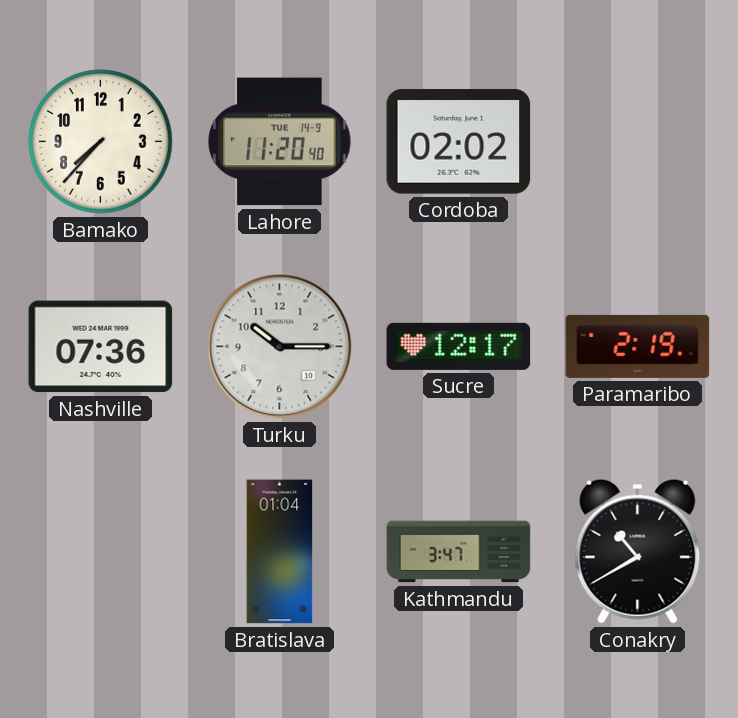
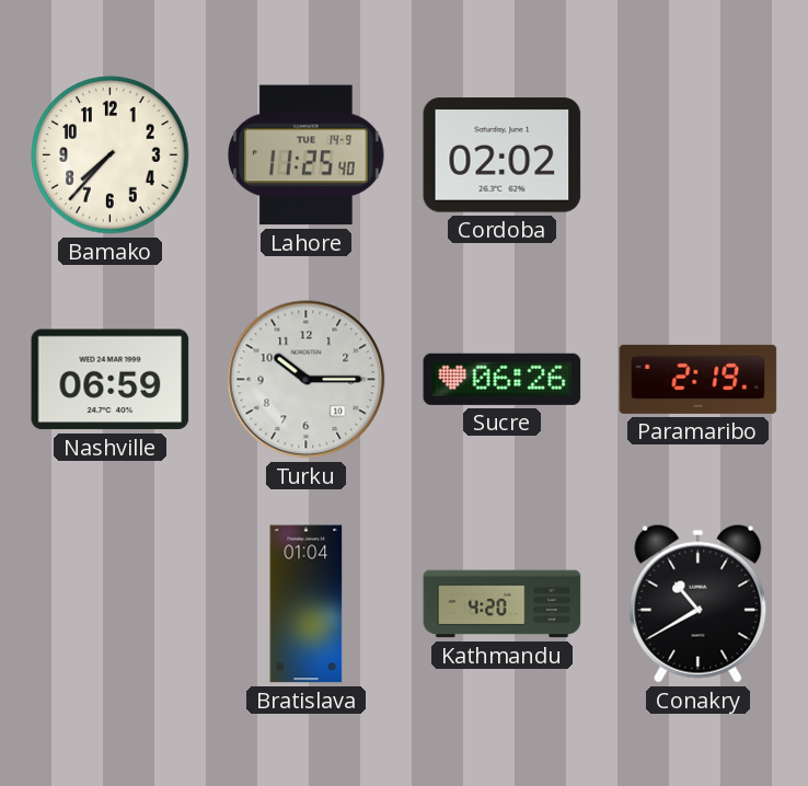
Lahore: 11:20 -> 11:25
Nashville: 07:36 -> 06:59
Sucre: 12:17 -> 06:26
Kathmandu: 3:47 -> 4:20
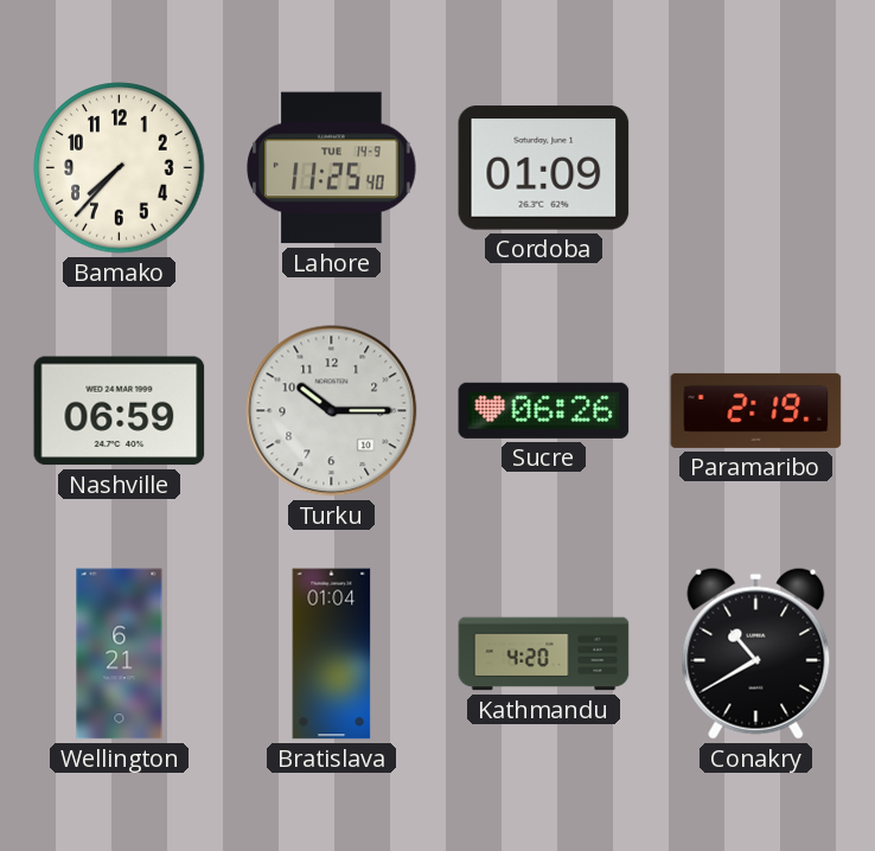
Cordoba: 02:02 -> 01:09
Wellington: none -> 6:21
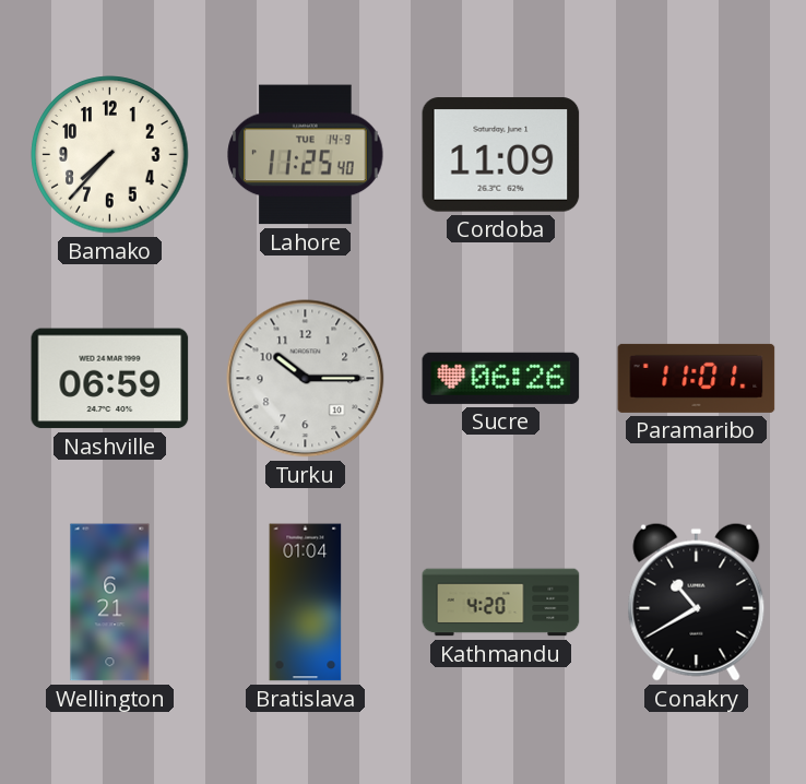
Cordoba: 01:09 -> 11:09
Paramaribo: 2:19 -> 11:01
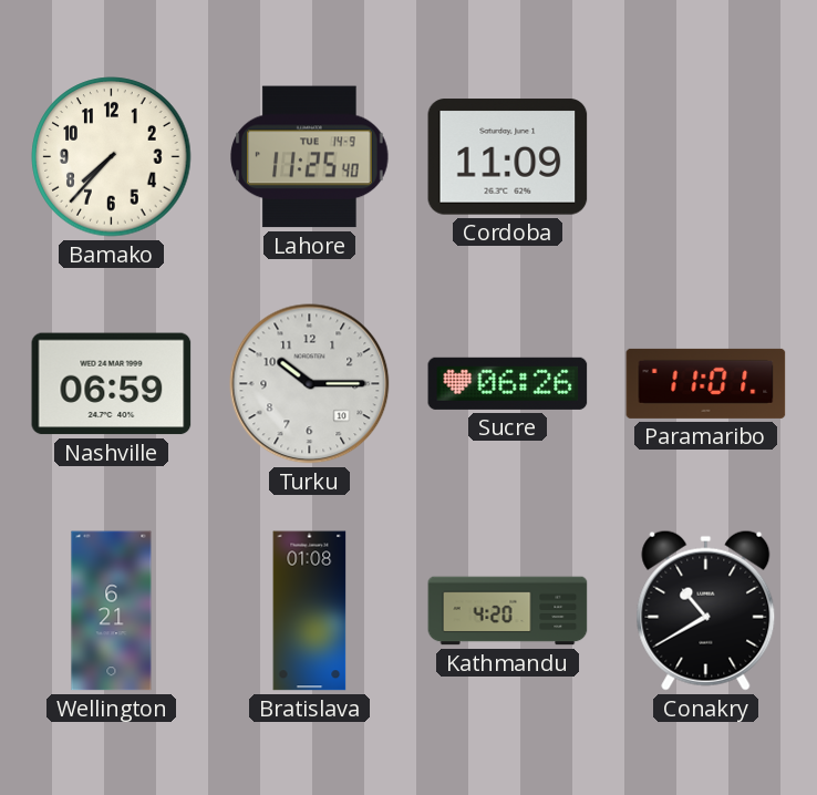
Bratislava: 01:04 -> 01:08
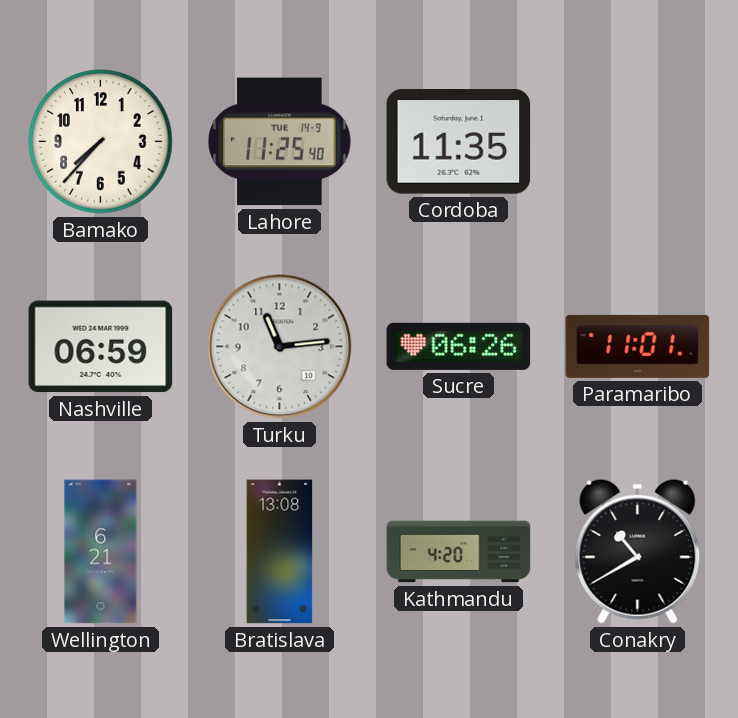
Cordoba: 11:09 -> 11:35
Turku: 10:15 -> 11:14
Bratislava: 01:08 -> 13:08
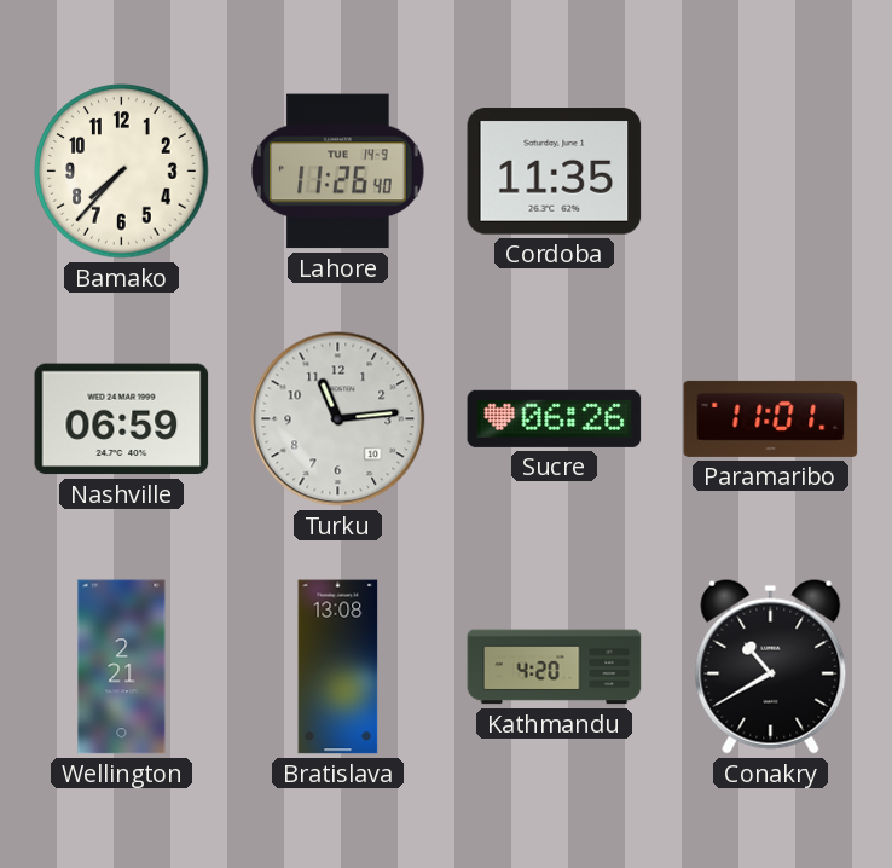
Lahore: 11:25 -> 11:26
Wellington: 6:21 -> 2:21
